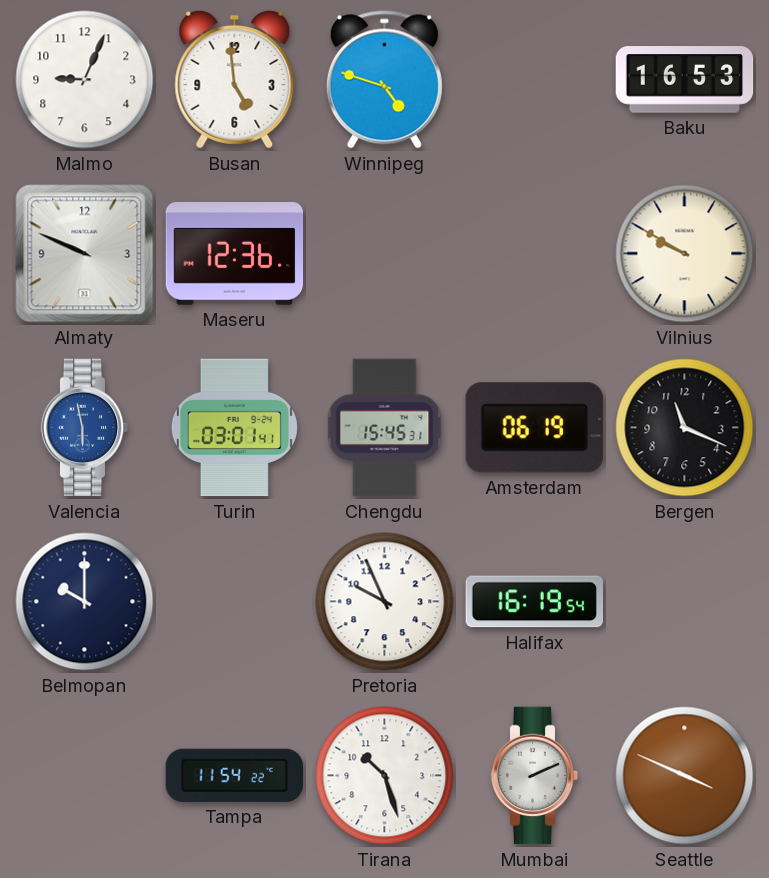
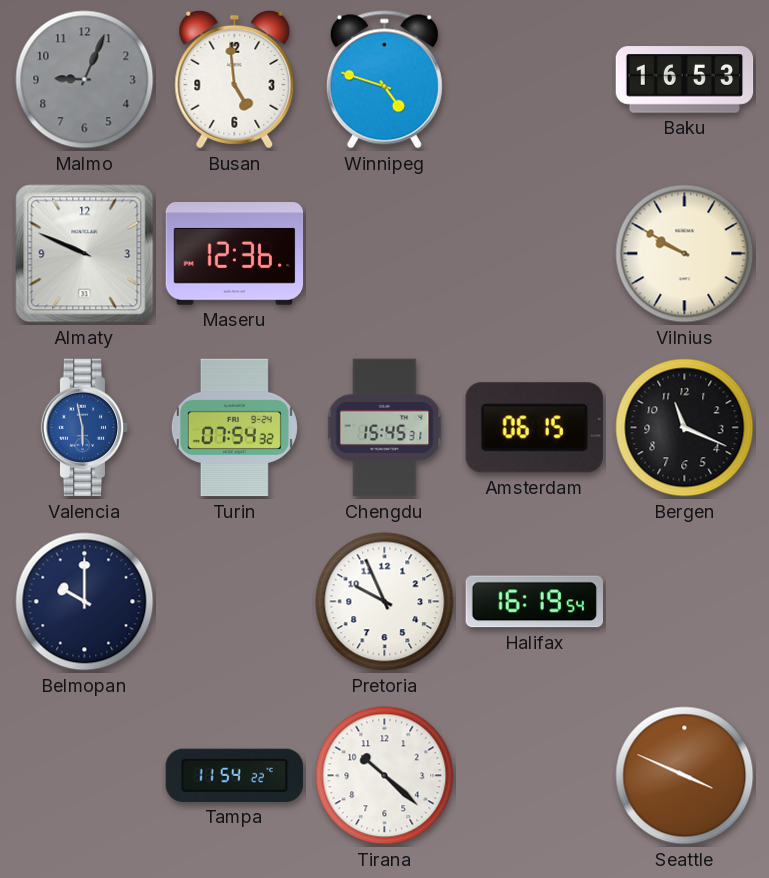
Malmo dial: white -> grey
Turin: 03:01 -> 07:54
Amsterdam: 06:19 -> 06:15
Tirana: 10:27 -> 10:22
Mumbai: 2:11 -> none
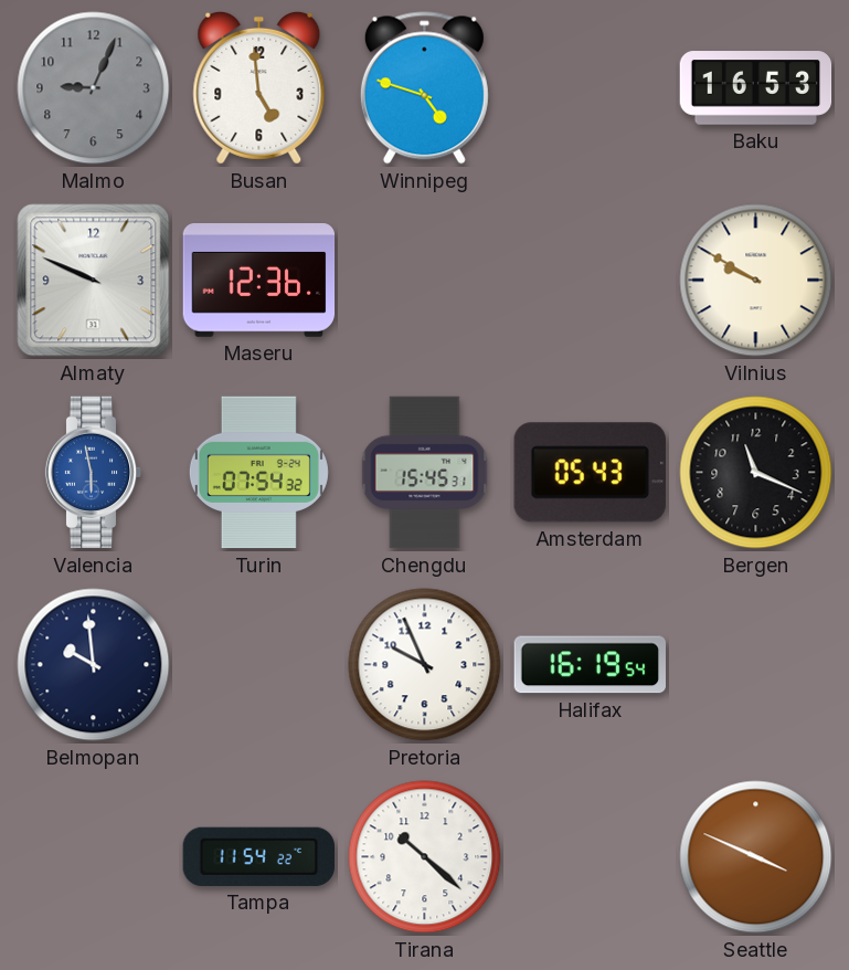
Amsterdam: 06:15 -> 05:43
Belmopan: 10:00 -> 9:59
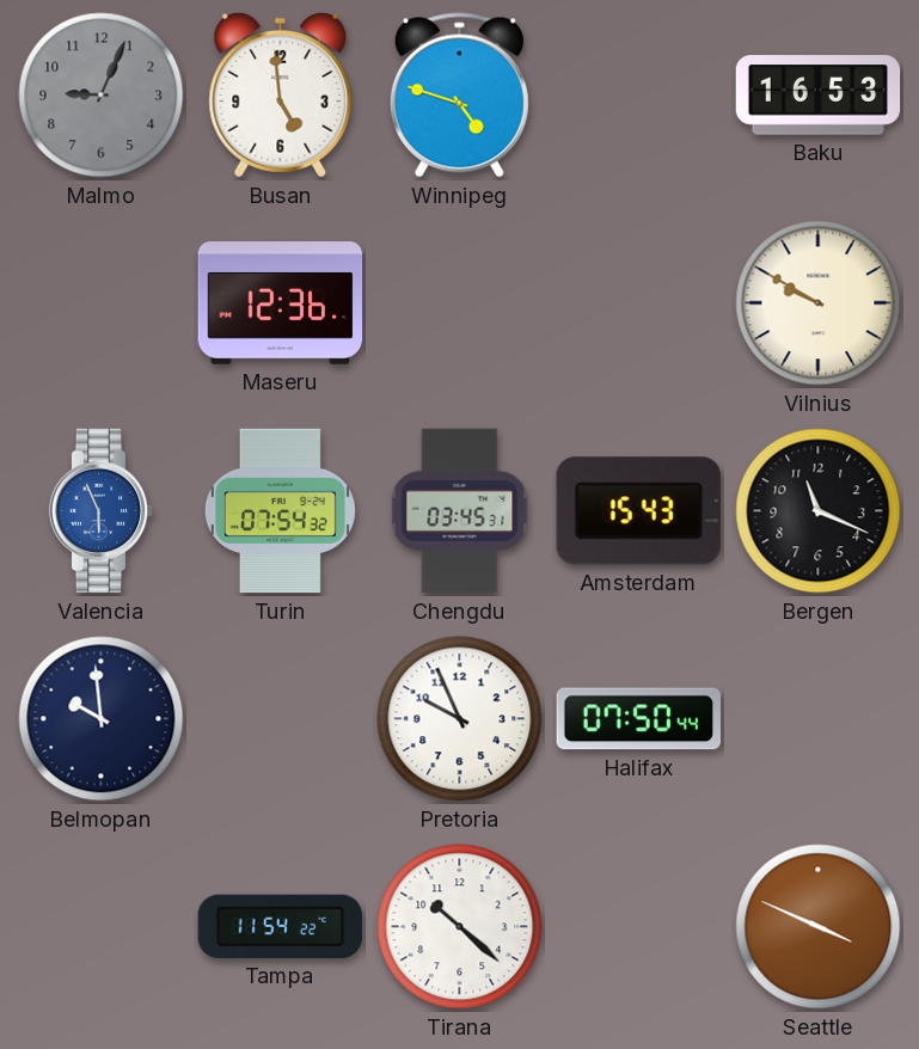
Almaty: 9:49 -> none
Valencia: 5:58 -> 5:56
Chengdu: 15:45 -> 03:45
Amsterdam: 05:43 -> 15:43
Halifax: 16:19 -> 07:50
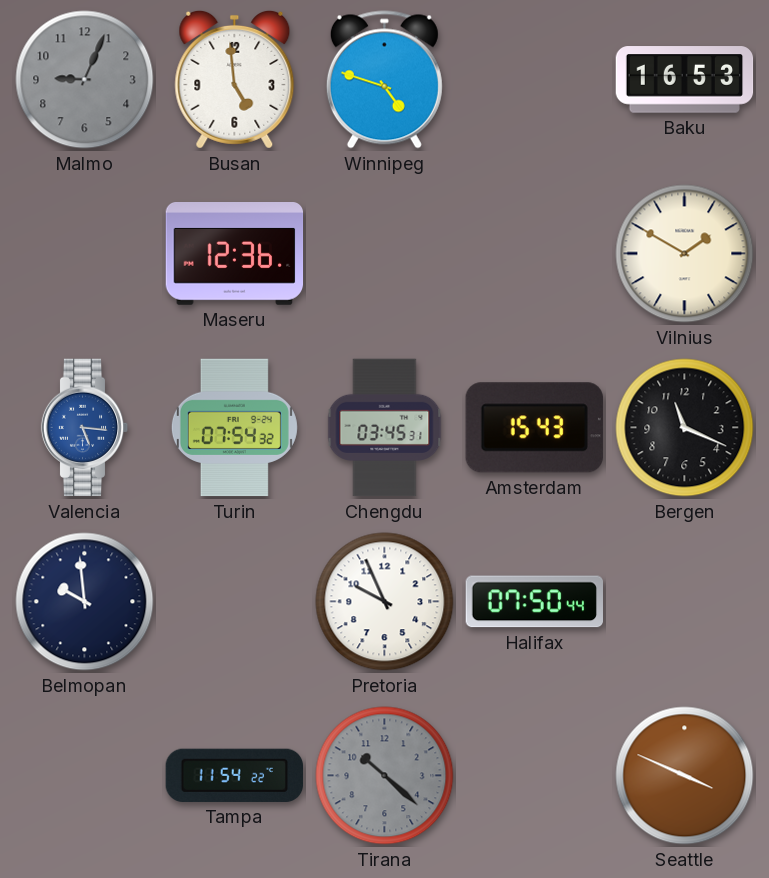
Vilnius: 9:50 -> 1:50
Valencia: 5:56 -> 5:16
Tirana dial: white -> grey
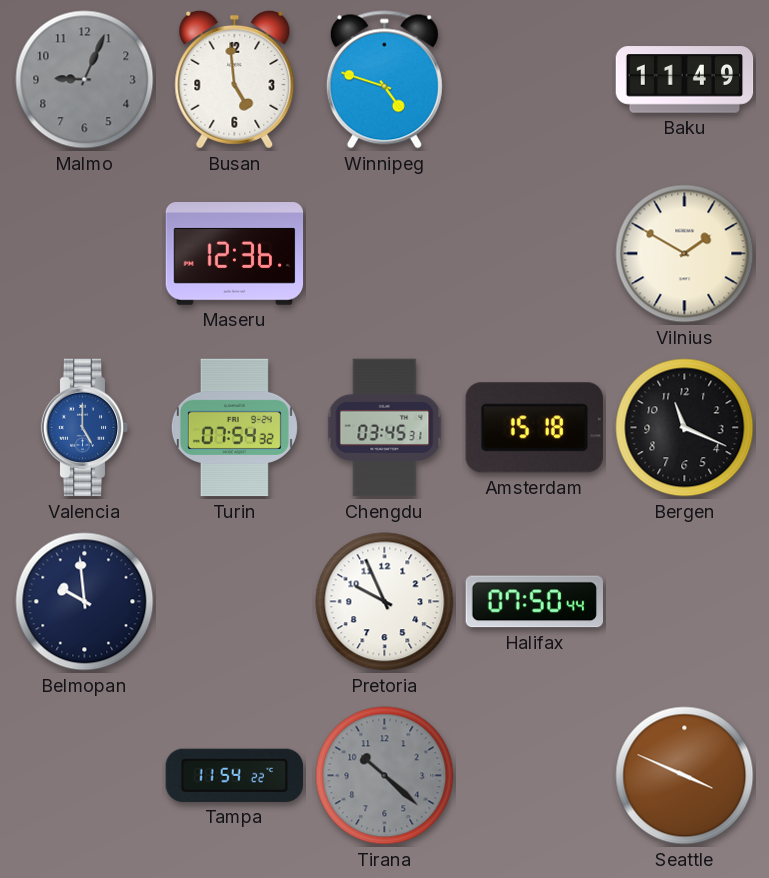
Baku: 16:53 -> 11:49
Valencia: 5:16 -> 5:00
Amsterdam: 15:43 -> 15:18
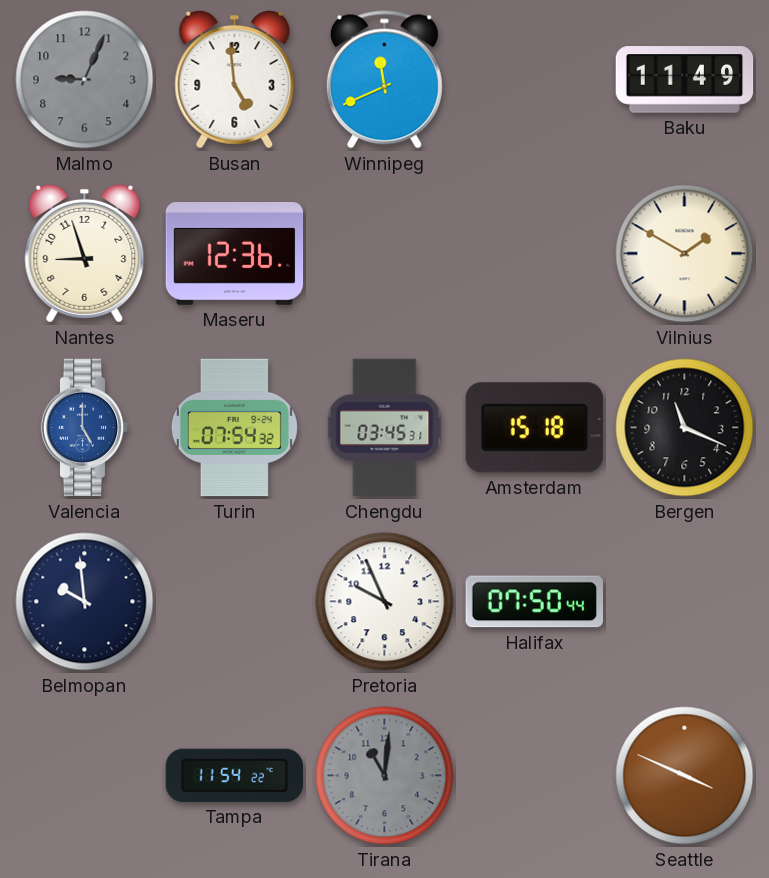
Winnipeg: 4:48 -> 11:41
Nantes: none -> 8:57
Tirana: 10:22 -> 11:01
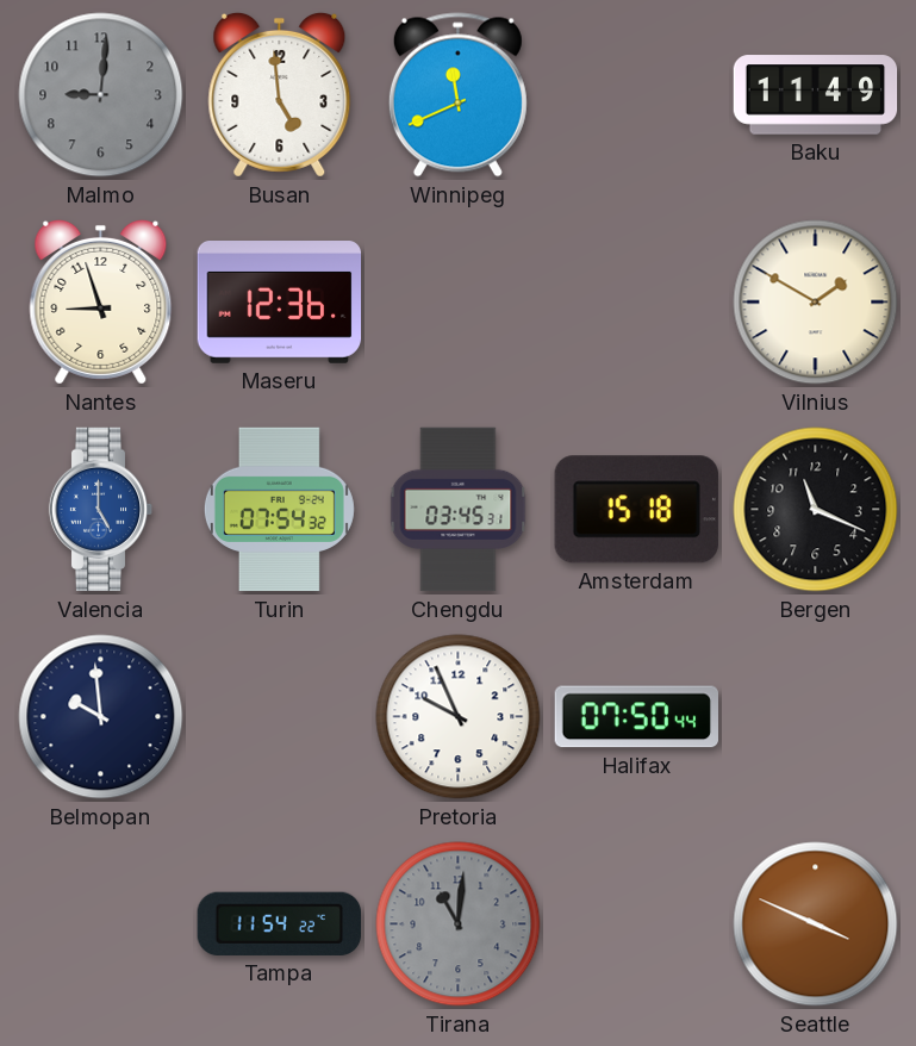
Malmo: 9:04 -> 9:01
